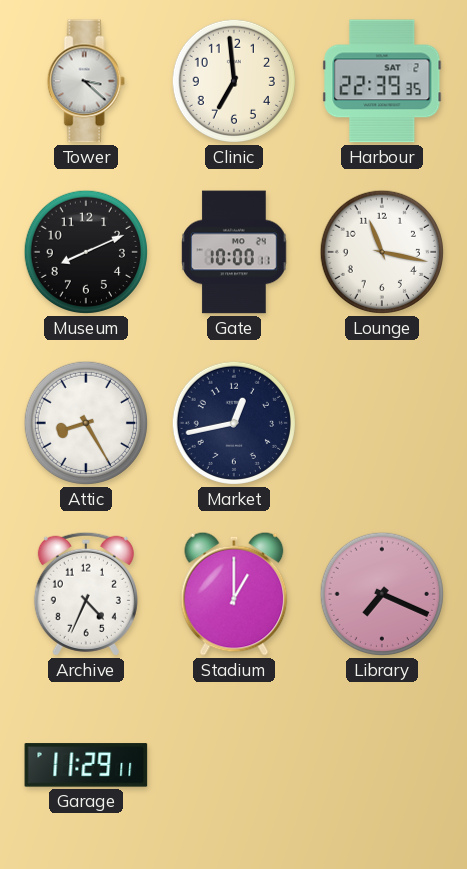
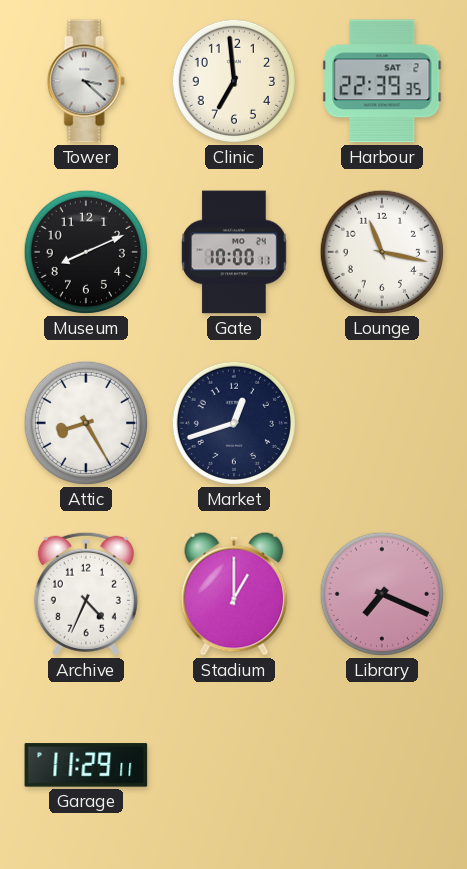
Market: 12:43 -> 12:42
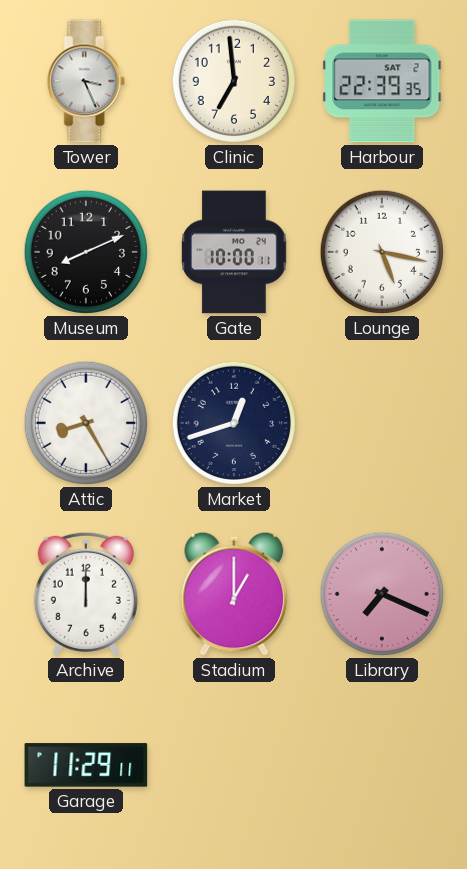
Tower: 3:22 -> 3:26
Lounge: 11:17 -> 5:17
Archive: 4:34 -> 12:00
